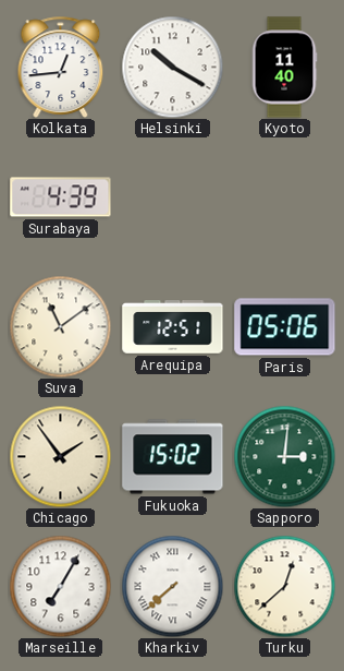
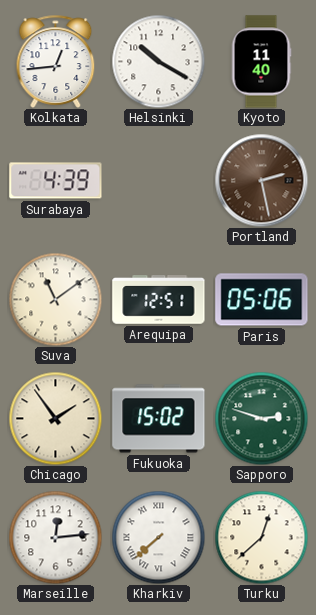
Portland: none -> 2:28
Sapporo: 3:01 -> 2:48
Marseille: 7:05 -> 12:14
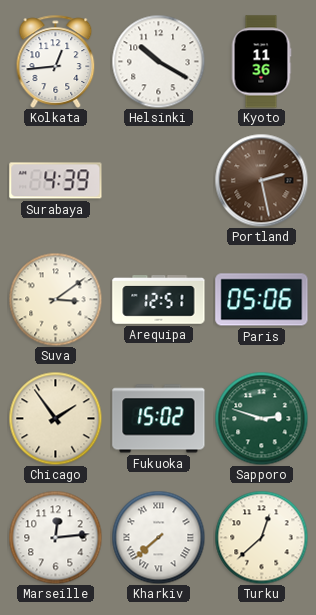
Kyoto: 11:40 -> 11:36
Suva: 11:09 -> 3:09
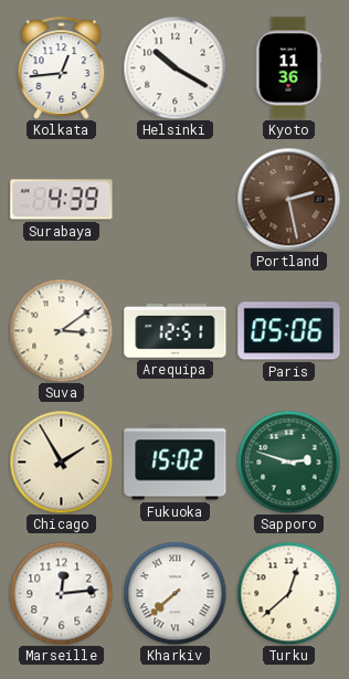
Chicago: 1:54 -> 1:55
